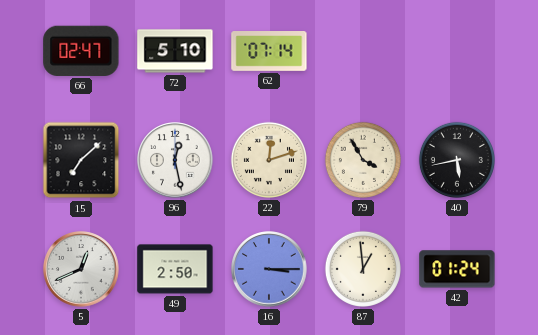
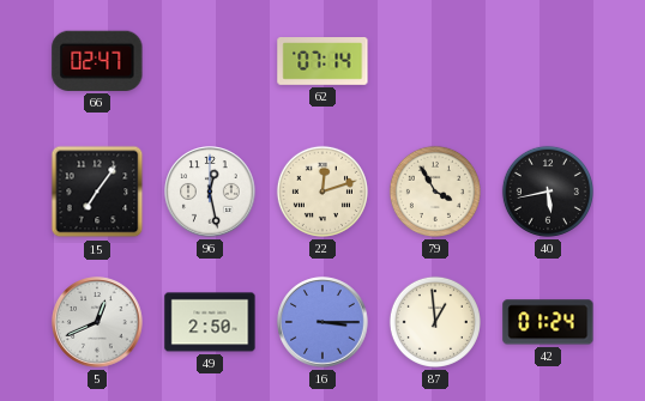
72: 5:10 -> none
15: 7:08 -> 7:06
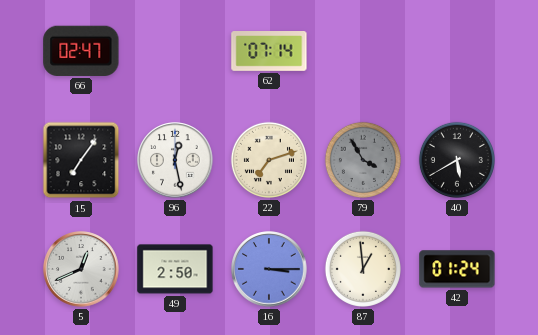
22: 12:12 -> 7:12
79 dial: cream -> grey
40: 5:43 -> 5:40
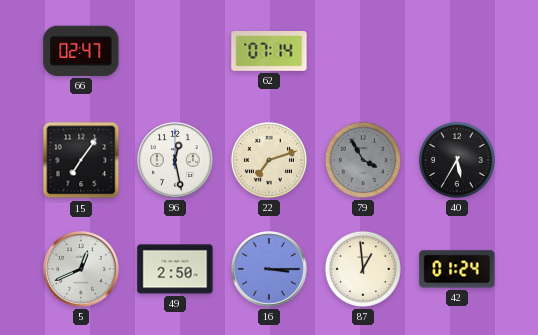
40: 5:40 -> 5:35
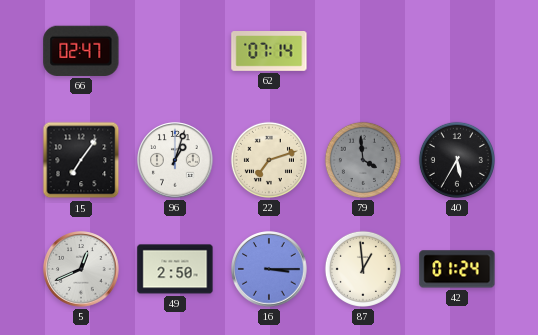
96: 12:28 -> 1:03
79: 3:55 -> 3:59
